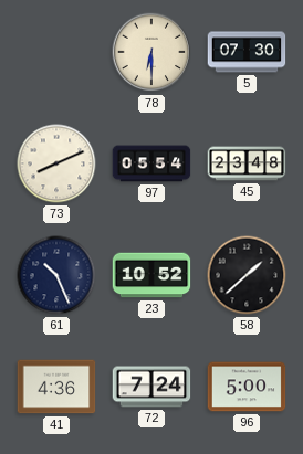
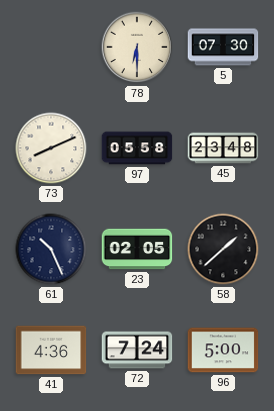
97: 05:54 -> 05:58
23: 10:52 -> 02:05
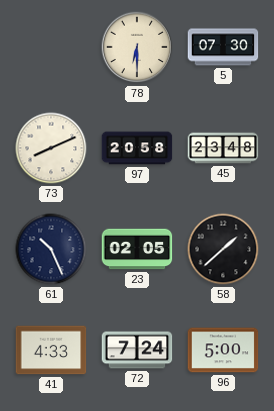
97: 05:58 -> 20:58
41: 4:36 -> 4:33
